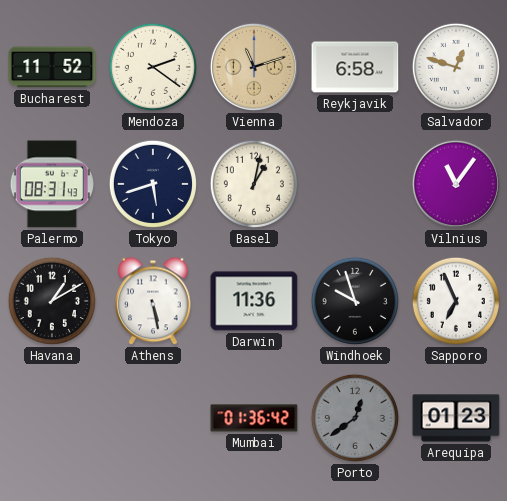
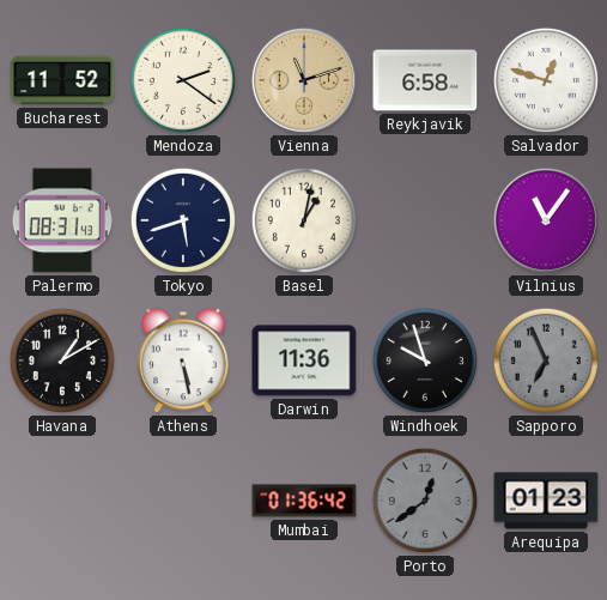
Sapporo dial: white -> grey
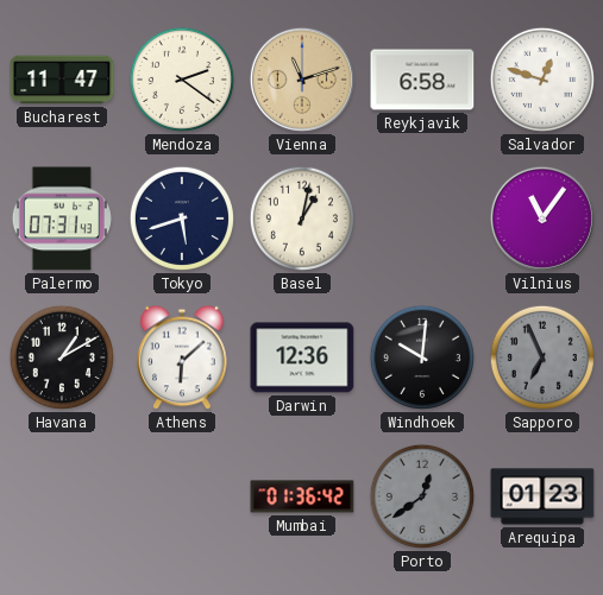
Bucharest: 11:52 -> 11:47
Palermo: 08:31 -> 07:31
Athens: 5:28 -> 6:08
Darwin: 11:36 -> 12:36
Windhoek: 9:57 -> 10:01
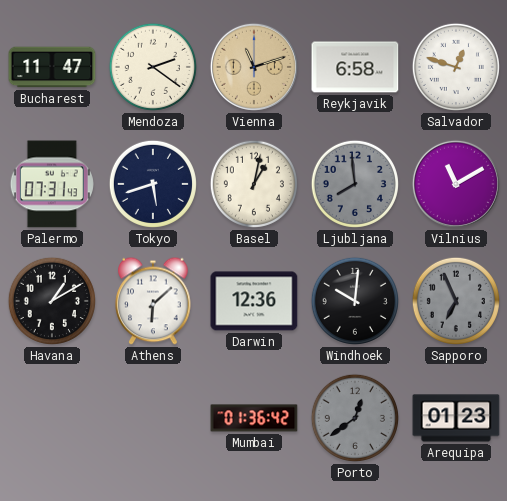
Ljubljana: none -> 7:59
Vilnius: 11:06 -> 11:10
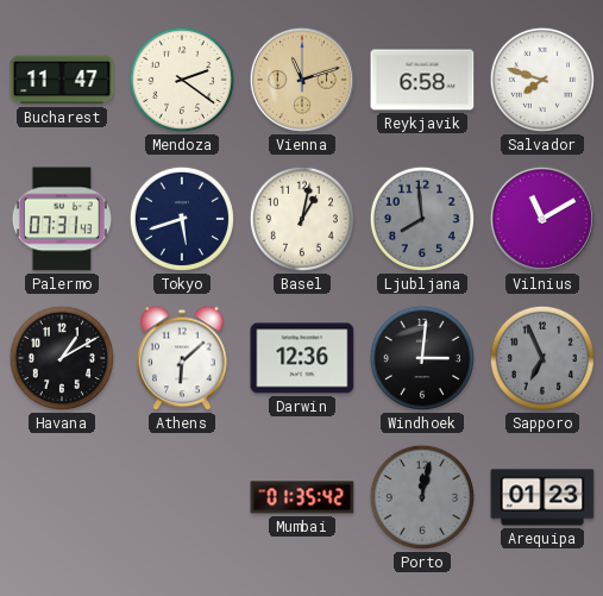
Salvador: 12:48 -> 7:48
Windhoek: 10:01 -> 3:01
Mumbai: 01:36 -> 01:35
Porto: 12:39 -> 12:02
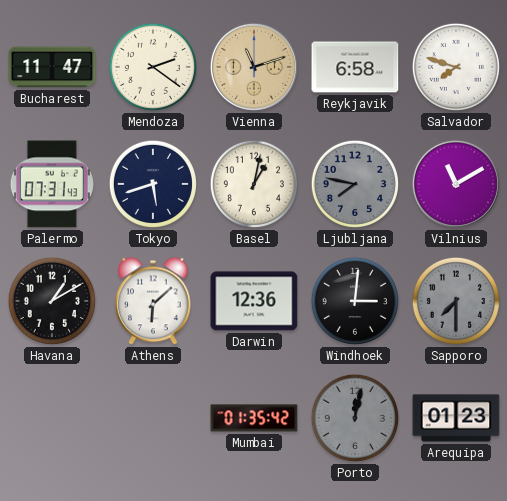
Ljubljana: 7:59 -> 7:47
Sapporo: 6:56 -> 7:30
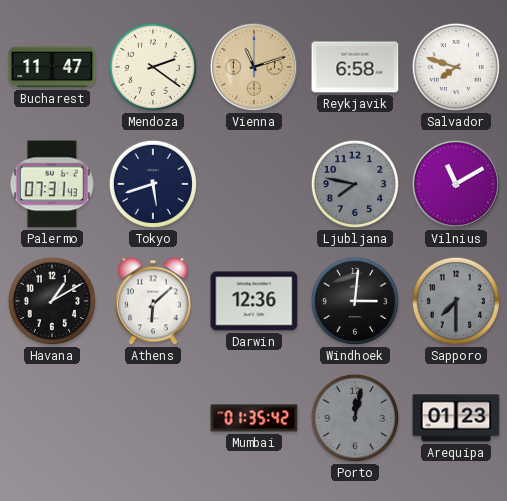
Basel: 1:02 -> none
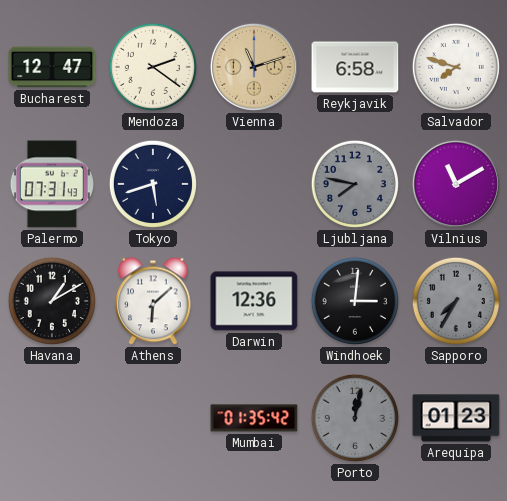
Bucharest: 11:47 -> 12:47
Sapporo: 7:30 -> 7:35
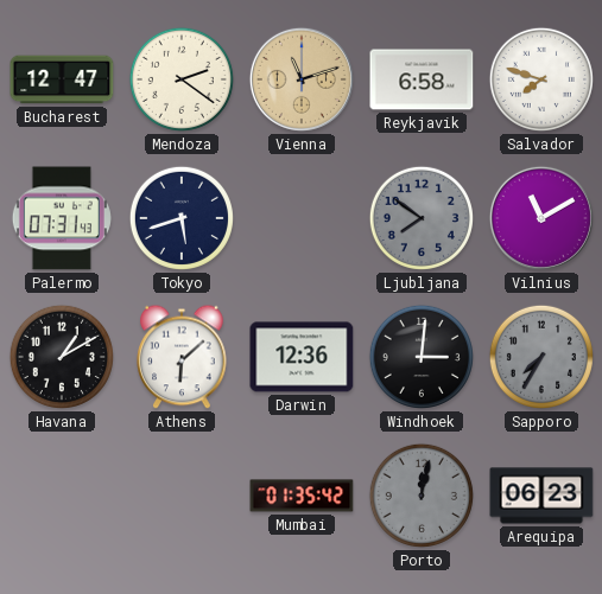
Ljubljana: 7:47 -> 7:51
Arequipa: 01:23 -> 06:23
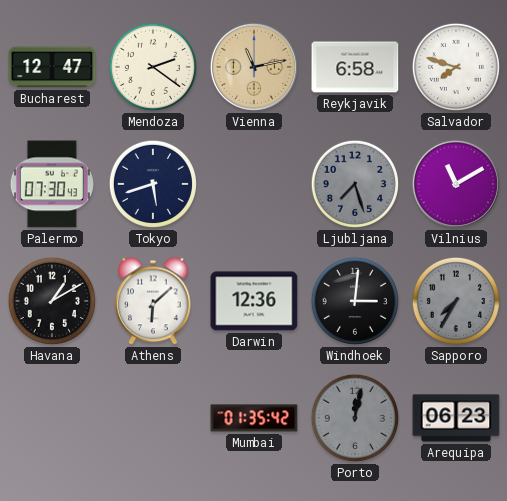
Vienna: 11:12 -> 11:13
Palermo: 07:31 -> 07:30
Ljubljana: 7:51 -> 7:27
